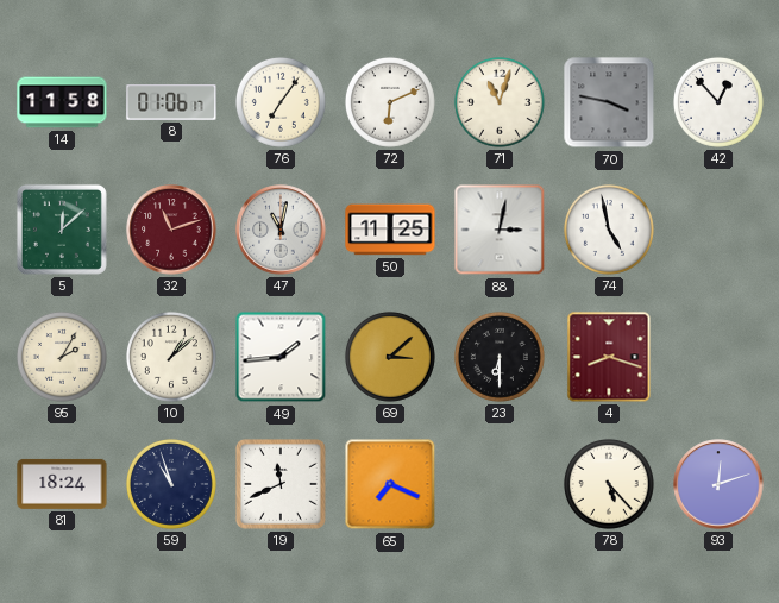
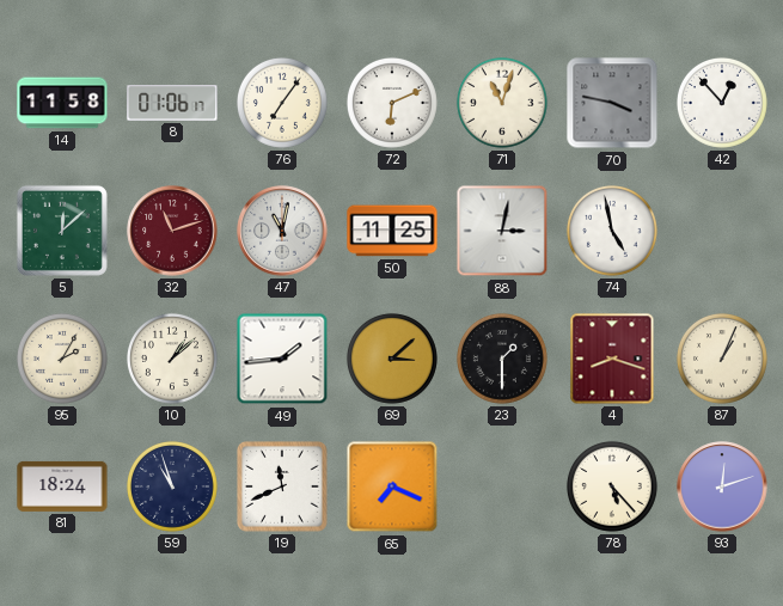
23: 6:30 -> 1:30
87: none -> 1:04
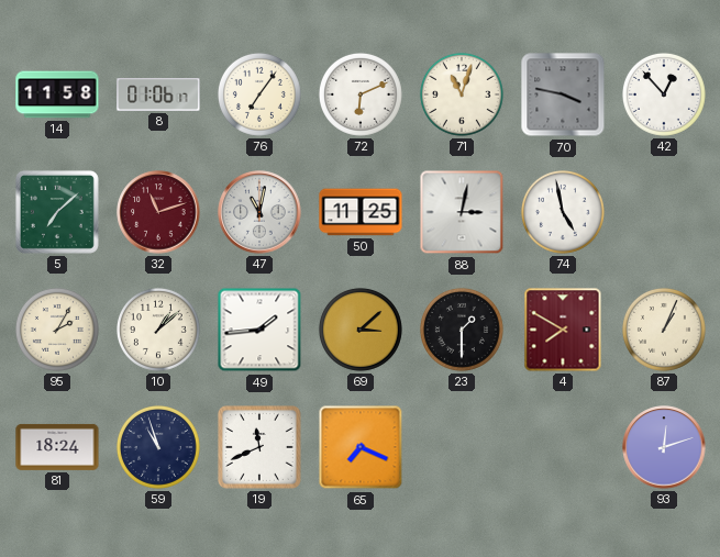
5: 12:08 -> 7:08
4: 8:18 -> 7:50
78: 5:23 -> none
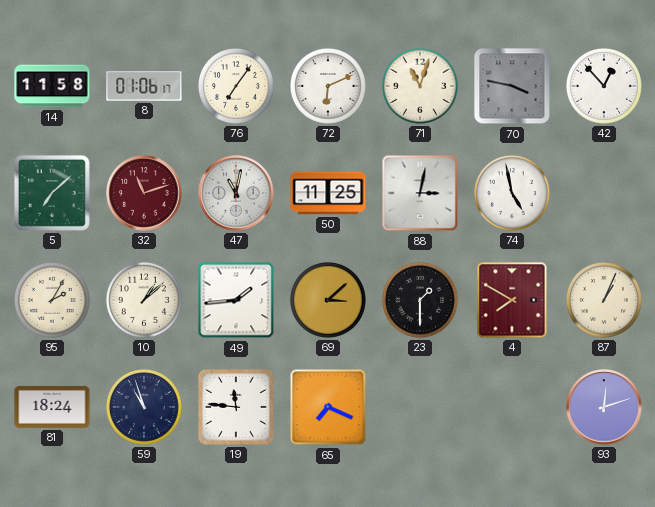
19: 11:41 -> 11:46
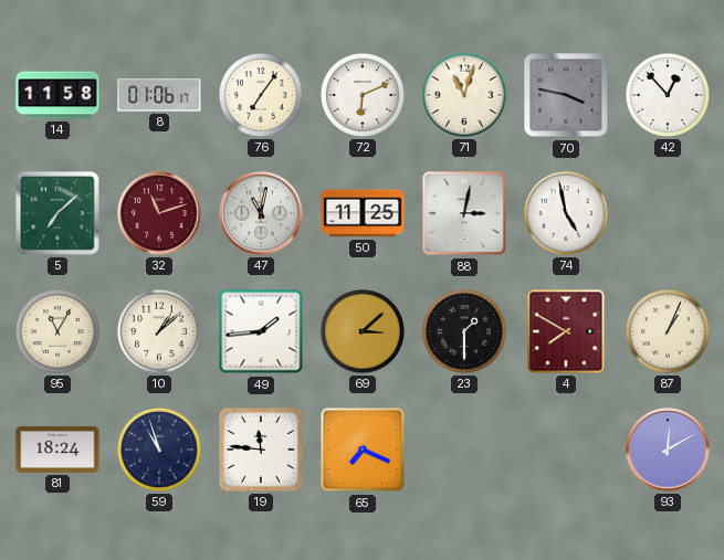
95: 2:05 -> 11:05
93: 12:12 -> 12:10
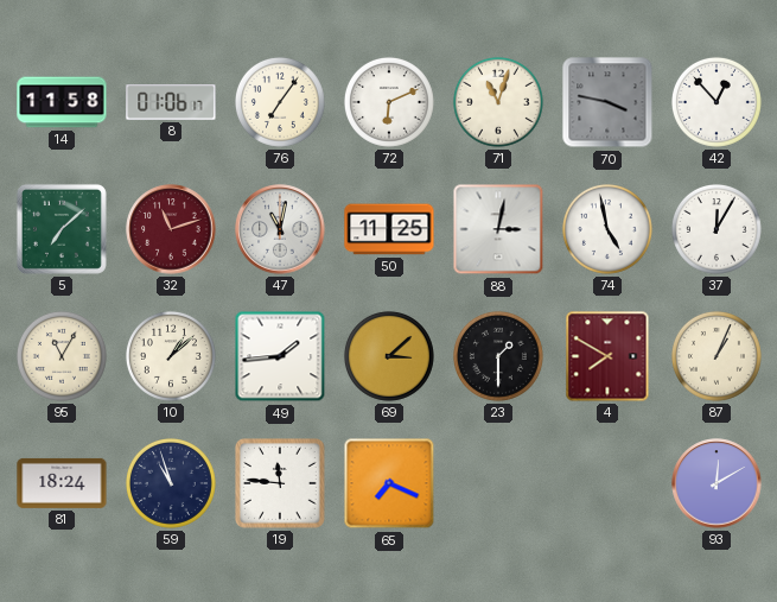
37: none -> 12:05
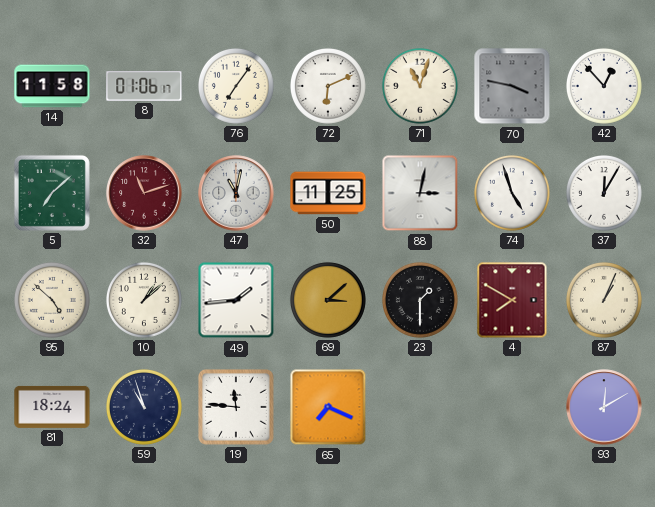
74: 4:58 -> 4:57
95: 11:05 -> 4:52
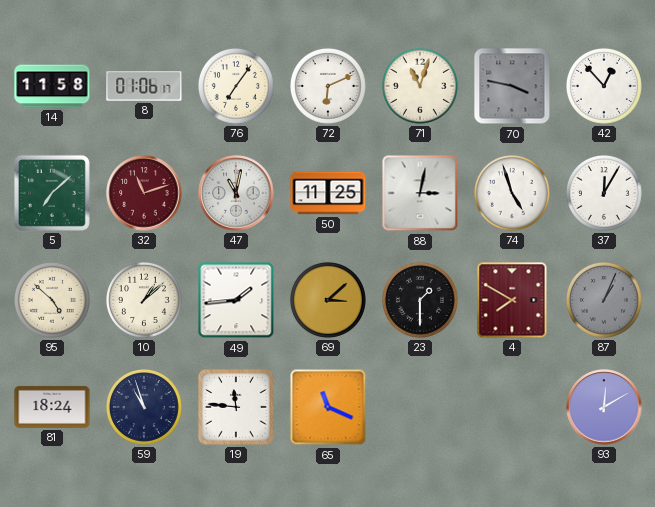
87 dial: cream -> grey
65: 7:19 -> 11:19
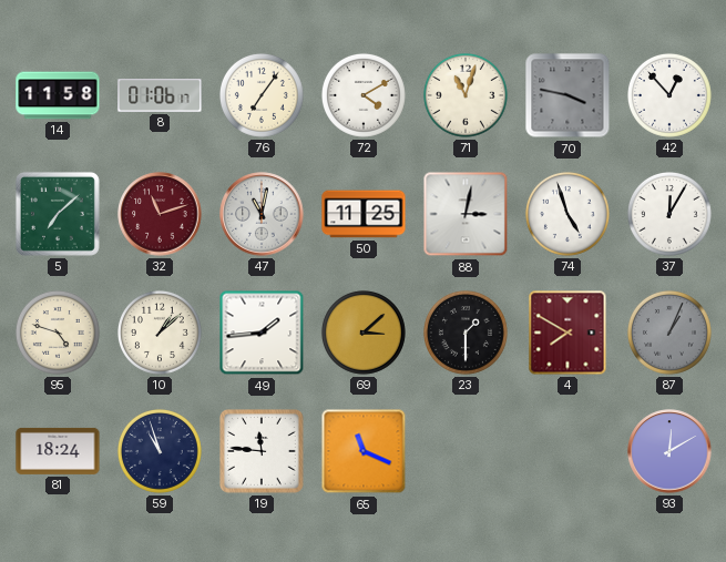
72: 6:11 -> 4:10
95: 4:52 -> 4:48
